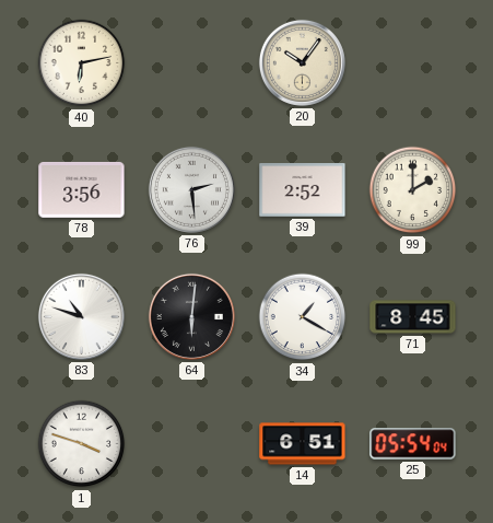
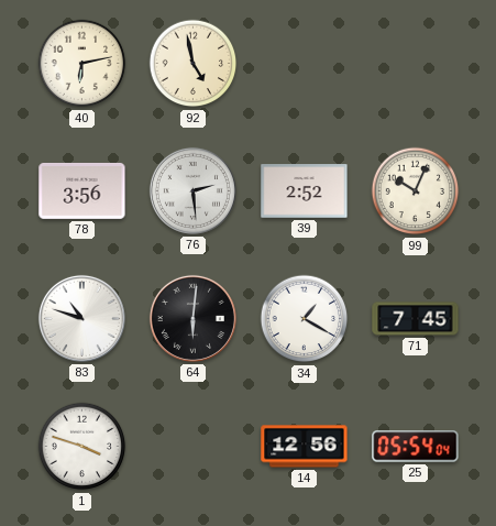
92: none -> 4:58
20: 10:06 -> none
99: 2:00 -> 10:04
71: 8:45 -> 7:45
14: 6:51 -> 12:56
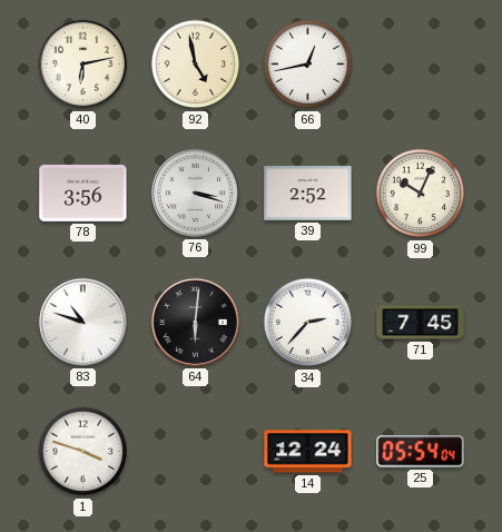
66: none -> 12:43
76: 2:29 -> 3:18
34: 1:20 -> 2:37
14: 12:56 -> 12:24
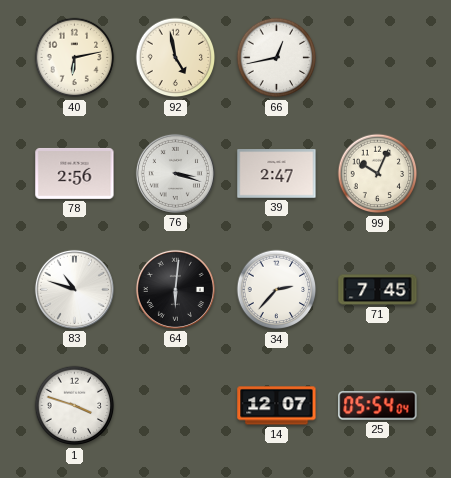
78: 3:56 -> 2:56
39: 2:52 -> 2:47
14: 12:24 -> 12:07
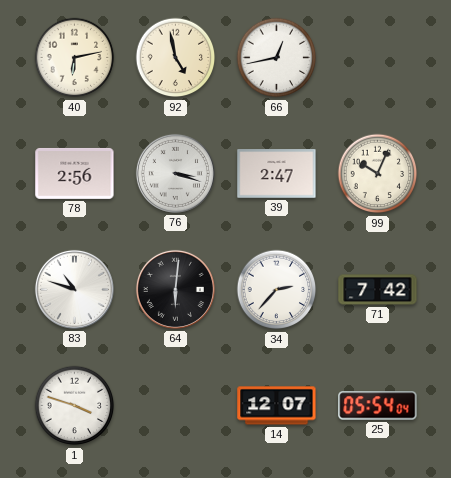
71: 7:45 -> 7:42
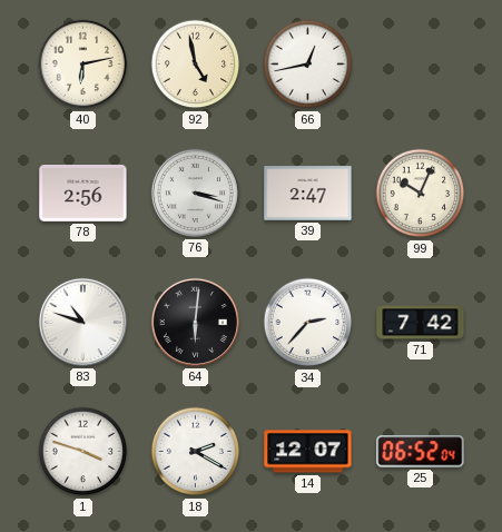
18: none -> 2:20
25: 05:54 -> 06:52
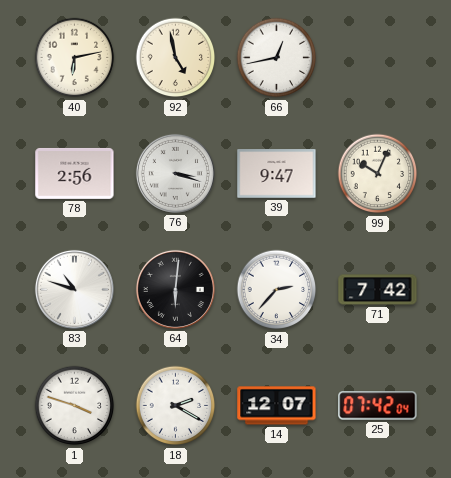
39: 2:47 -> 9:47
25: 06:52 -> 07:42
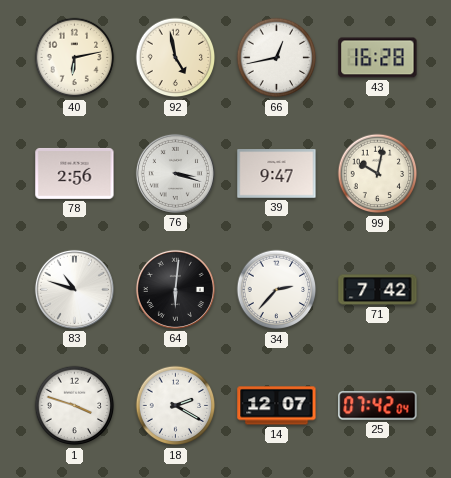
43: none -> 16:28
99: 10:04 -> 10:02
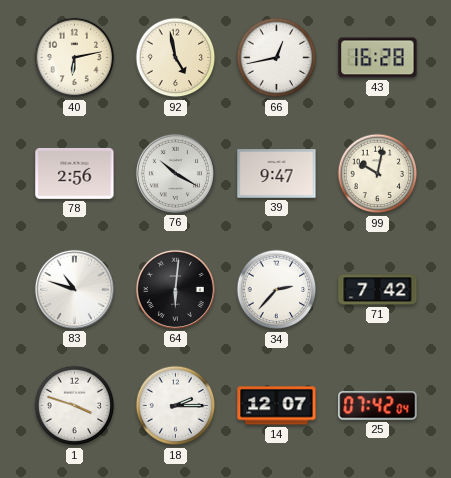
76: 3:18 -> 10:20
18: 2:20 -> 2:15
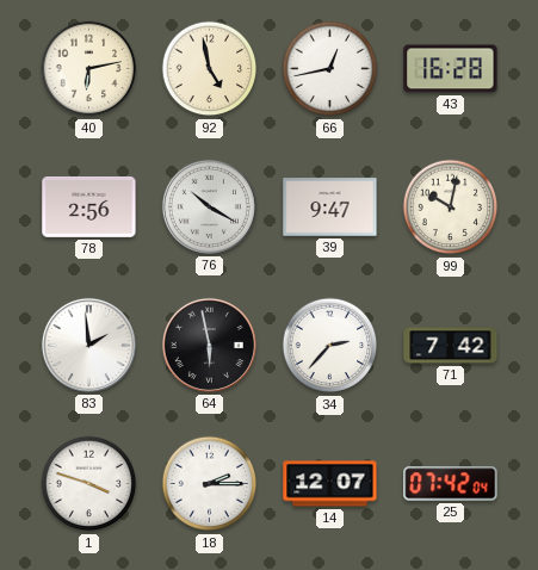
83: 10:48 -> 1:59
64: 6:01 -> 5:58
